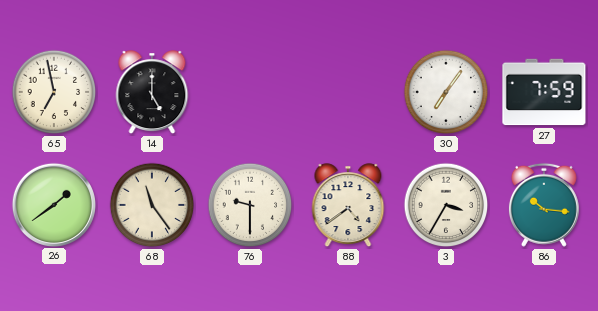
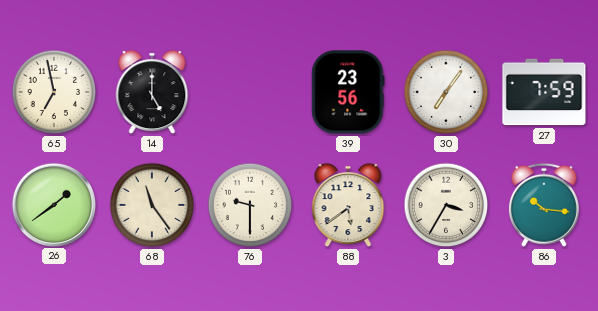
39: none -> 23:56
88: 4:39 -> 5:39
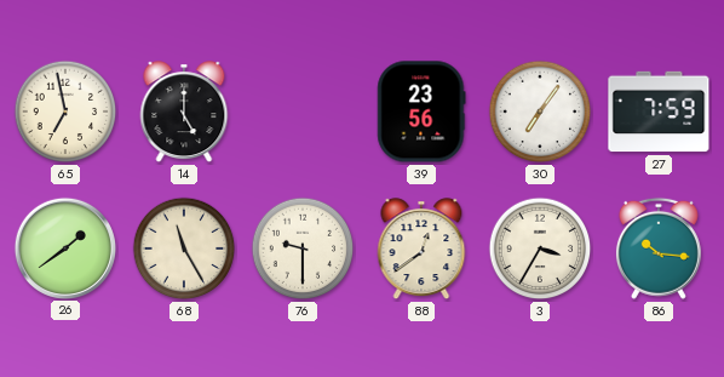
68: 11:24 -> 11:25
88: 5:39 -> 12:39
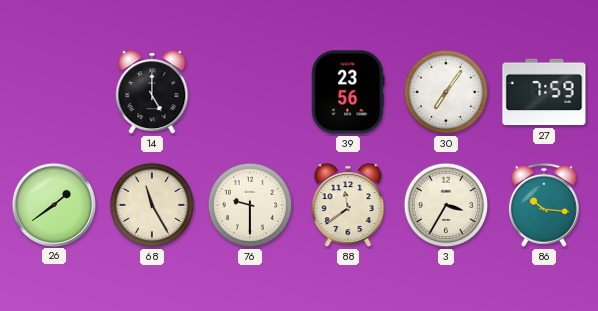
65: 6:58 -> none
88: 12:39 -> 11:39
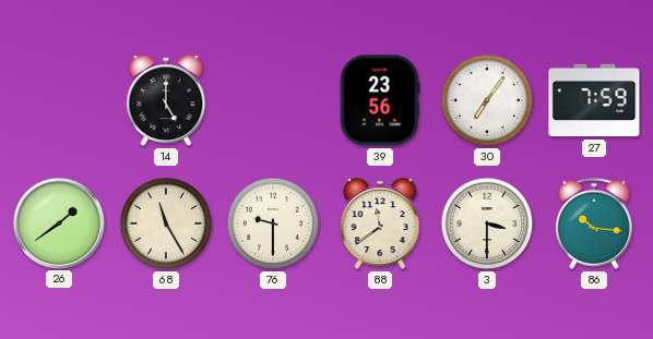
3: 3:35 -> 3:30
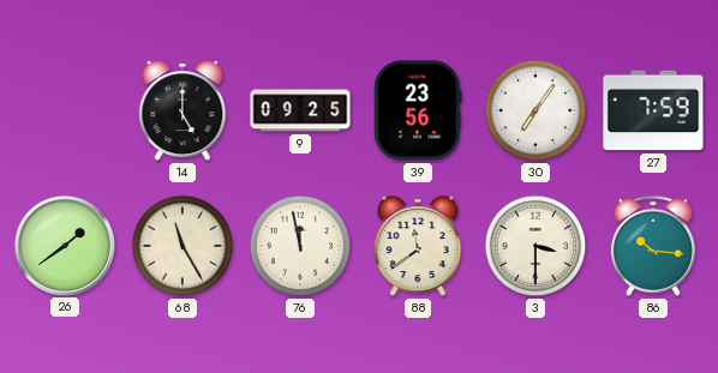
9: none -> 09:25
76: 9:30 -> 11:58
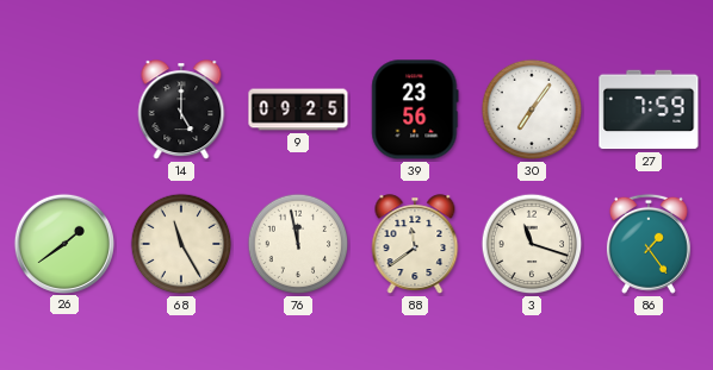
3: 3:30 -> 11:18
86: 10:16 -> 1:24
